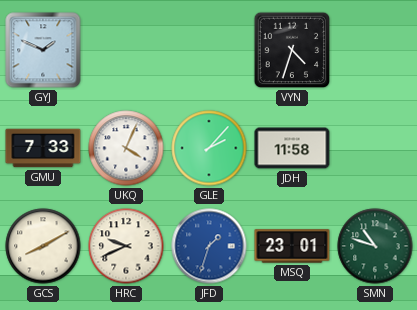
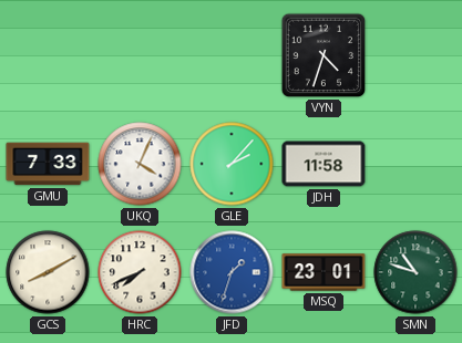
GYJ: 1:49 -> none
HRC: 9:41 -> 7:41
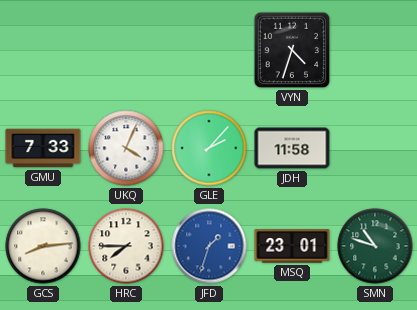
GCS: 8:10 -> 8:14
HRC: 7:41 -> 7:45
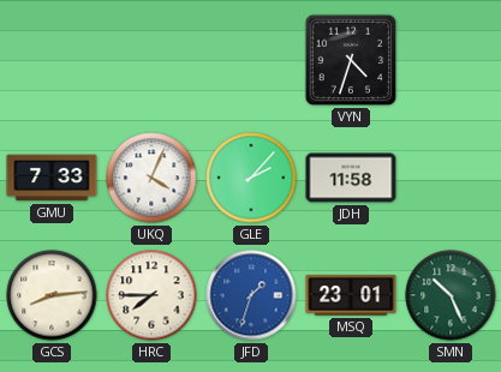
SMN: 10:48 -> 10:26
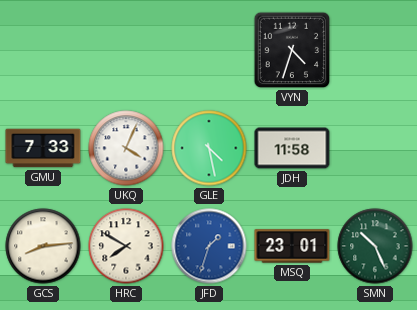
GLE: 2:07 -> 4:28
HRC: 7:45 -> 7:50
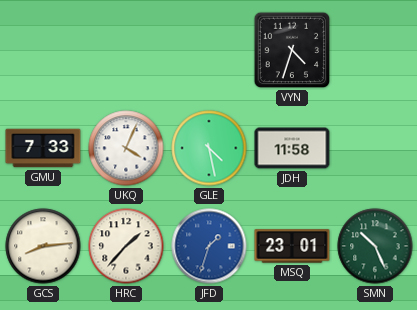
HRC: 7:50 -> 1:37
